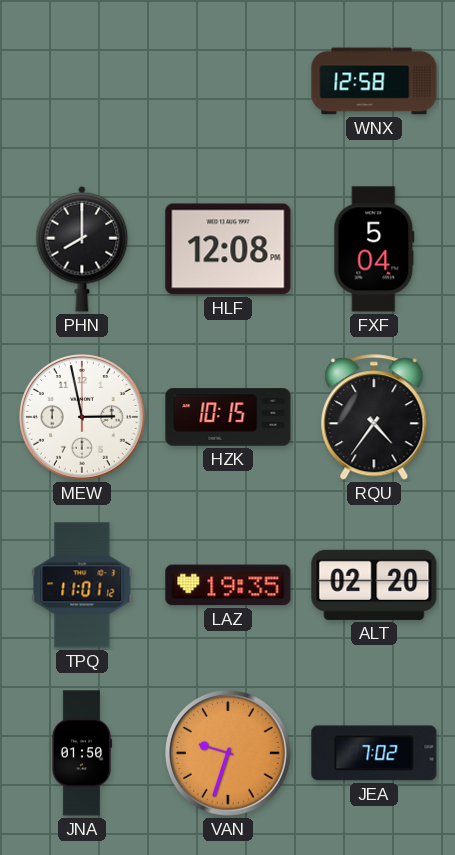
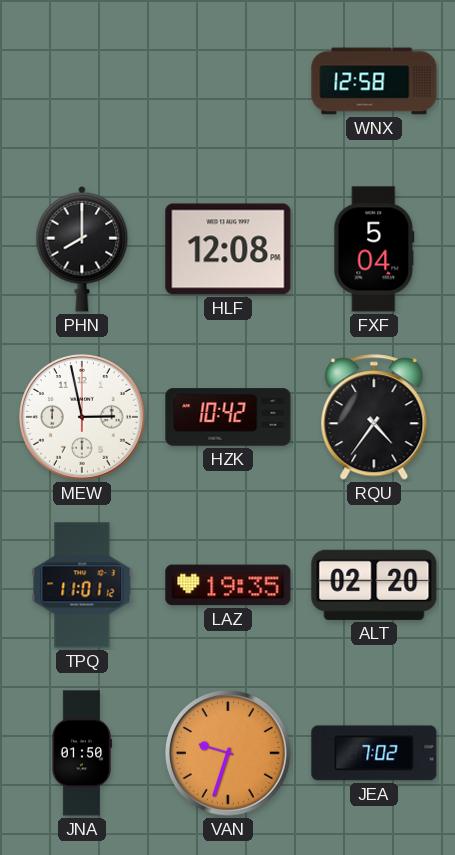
HZK: 10:15 -> 10:42
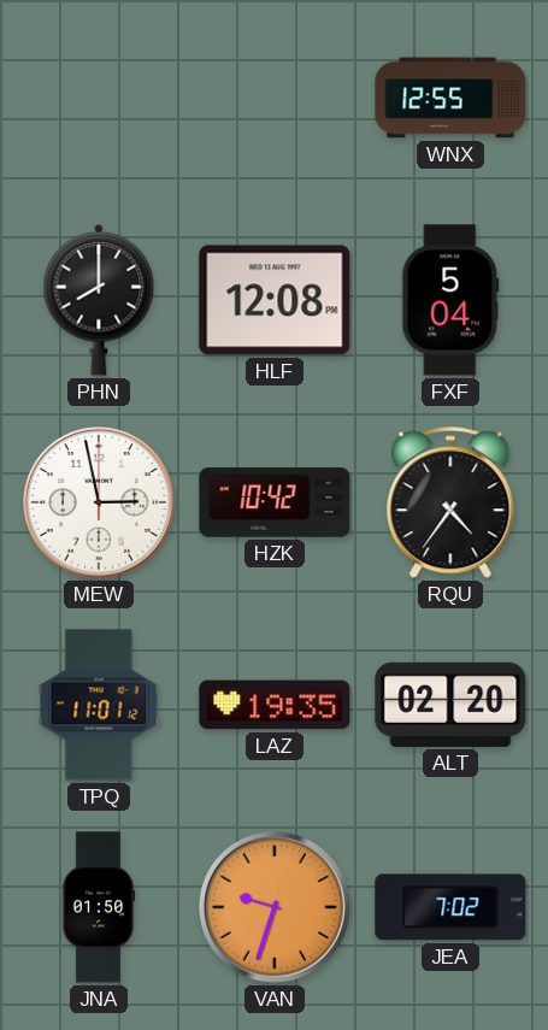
WNX: 12:58 -> 12:55
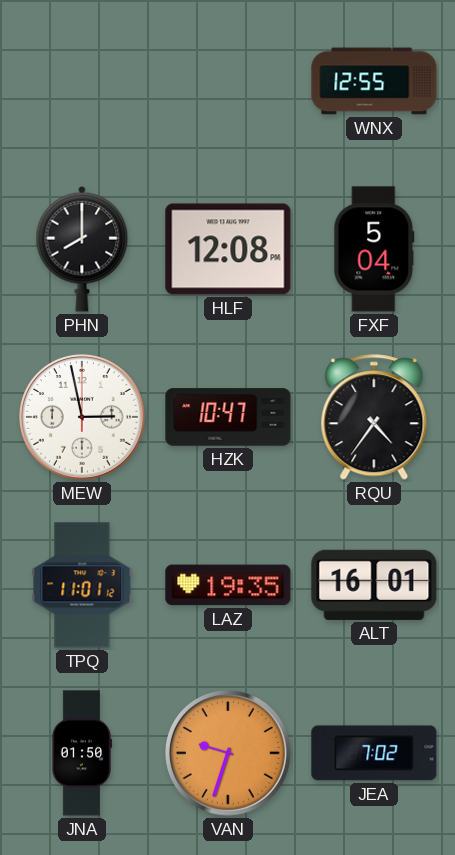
HZK: 10:42 -> 10:47
ALT: 02:20 -> 16:01
